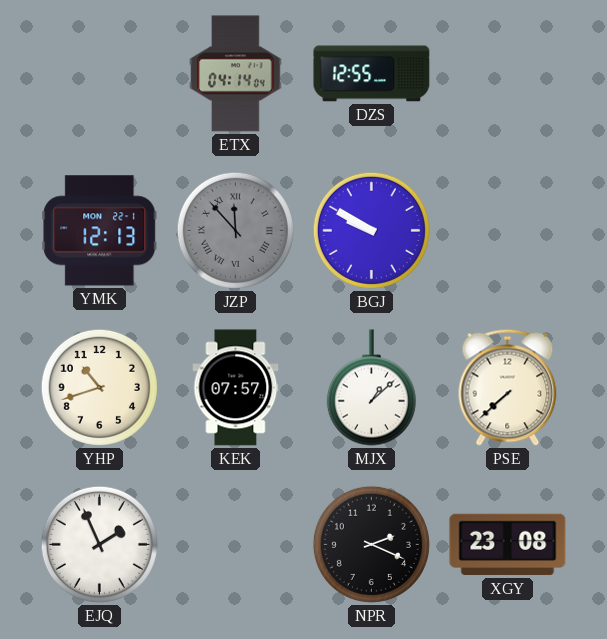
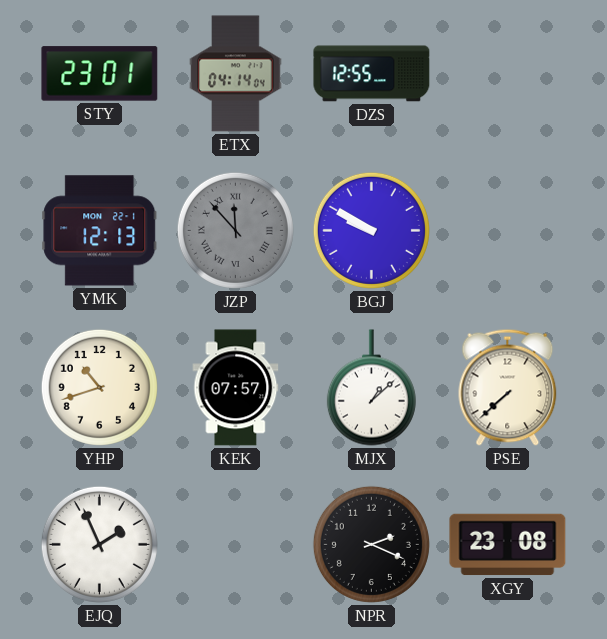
STY: none -> 23:01
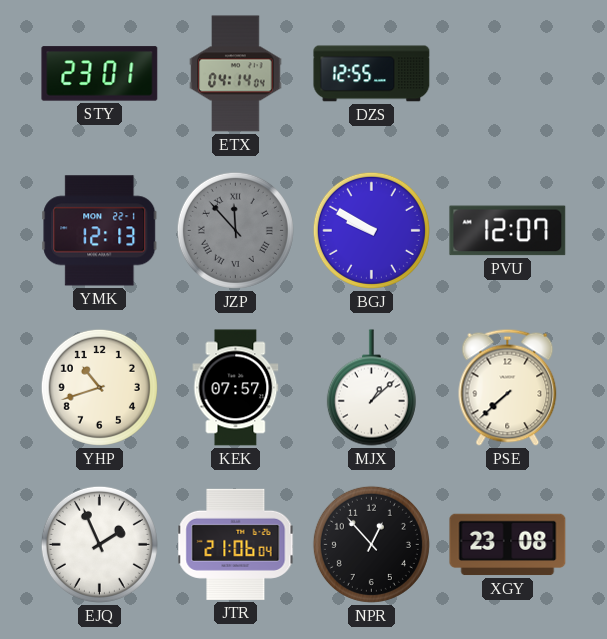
PVU: none -> 12:07
JTR: none -> 21:06
NPR: 2:19 -> 12:53
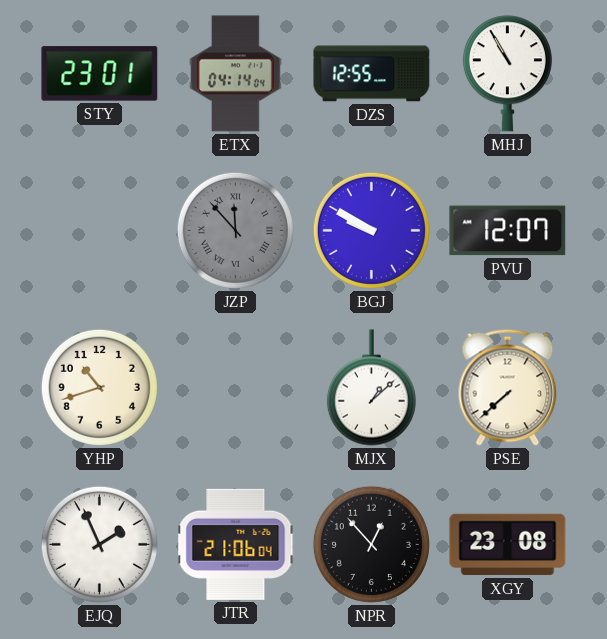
MHJ: none -> 10:55
YMK: 12:13 -> none
KEK: 07:57 -> none
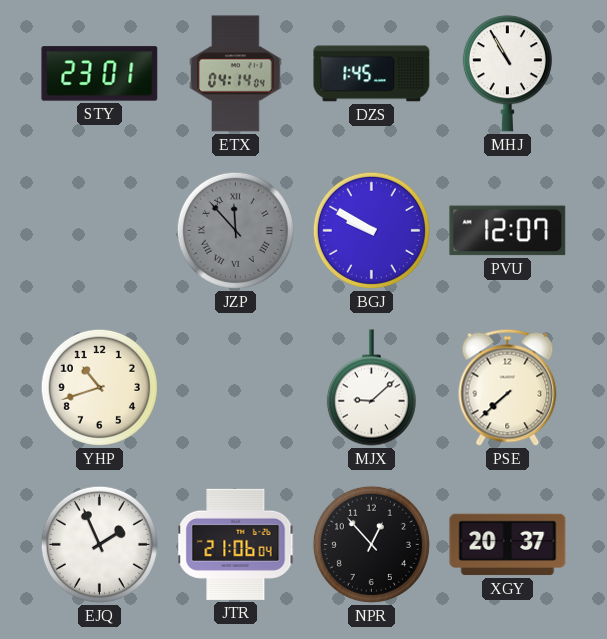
DZS: 12:55 -> 1:45
MJX: 1:08 -> 9:08
XGY: 23:08 -> 20:37
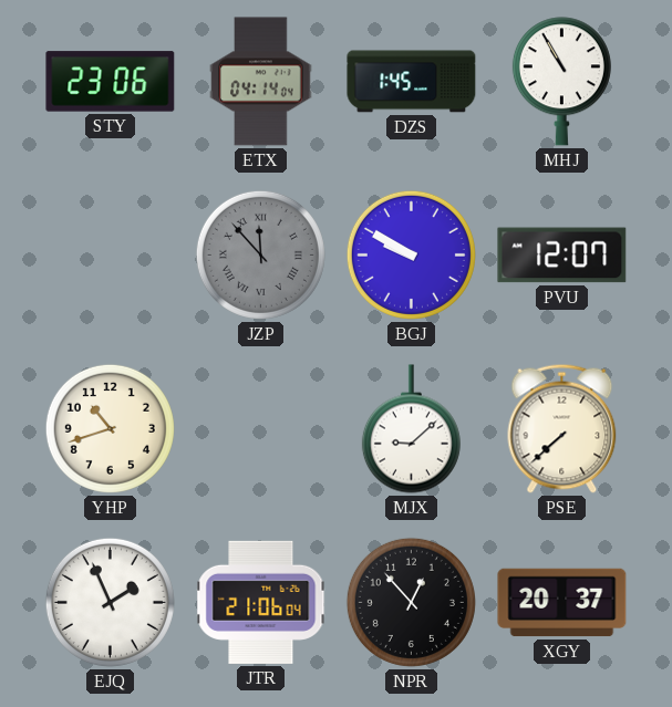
STY: 23:01 -> 23:06
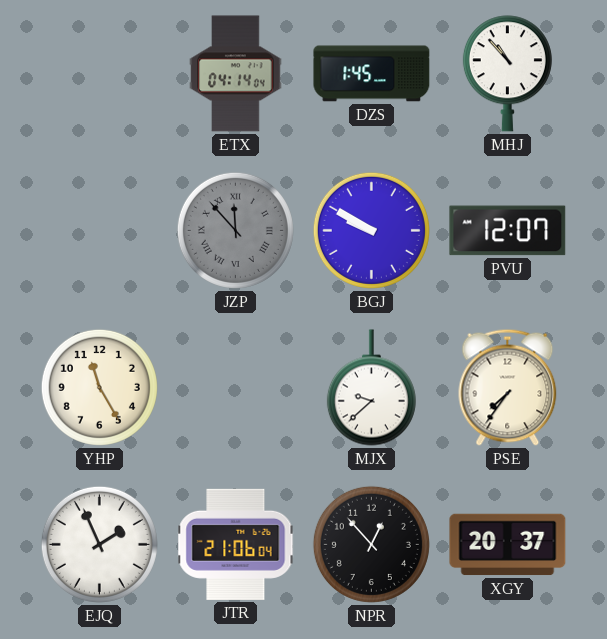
STY: 23:06 -> none
MHJ: 10:55 -> 10:53
YHP: 10:42 -> 11:25
MJX: 9:08 -> 9:38
PSE: 7:38 -> 7:36
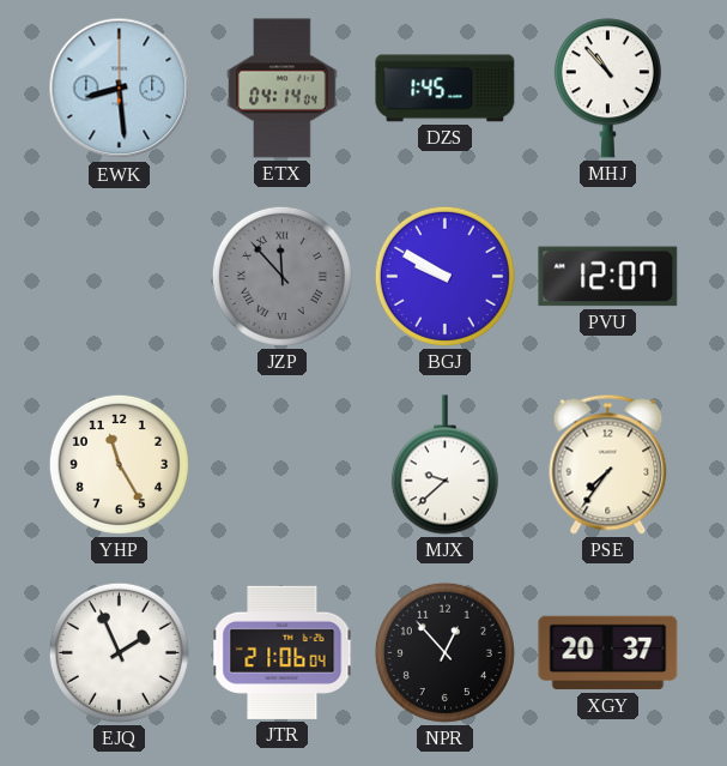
EWK: none -> 8:29
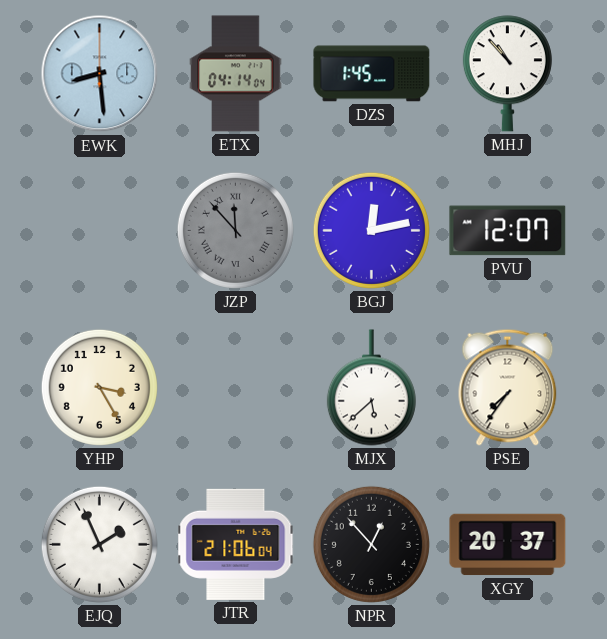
BGJ: 9:50 -> 12:13
YHP: 11:25 -> 3:25
MJX: 9:38 -> 5:38
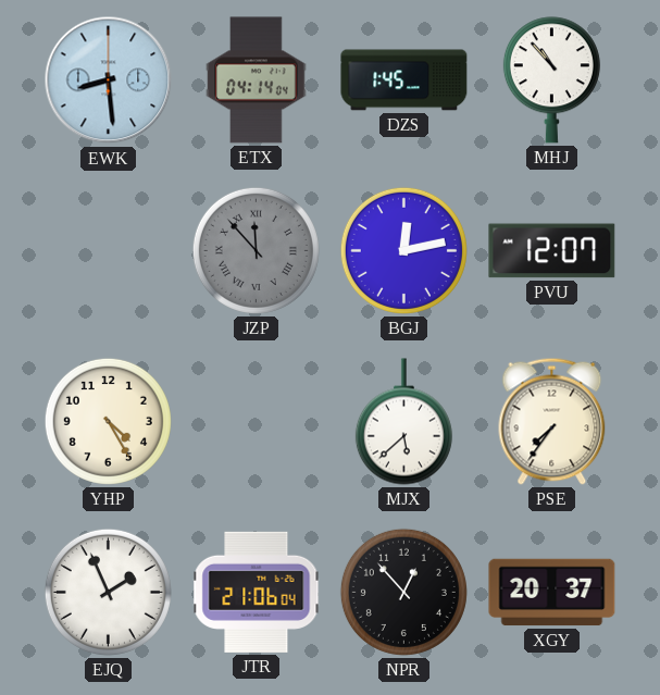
YHP: 3:25 -> 4:25
